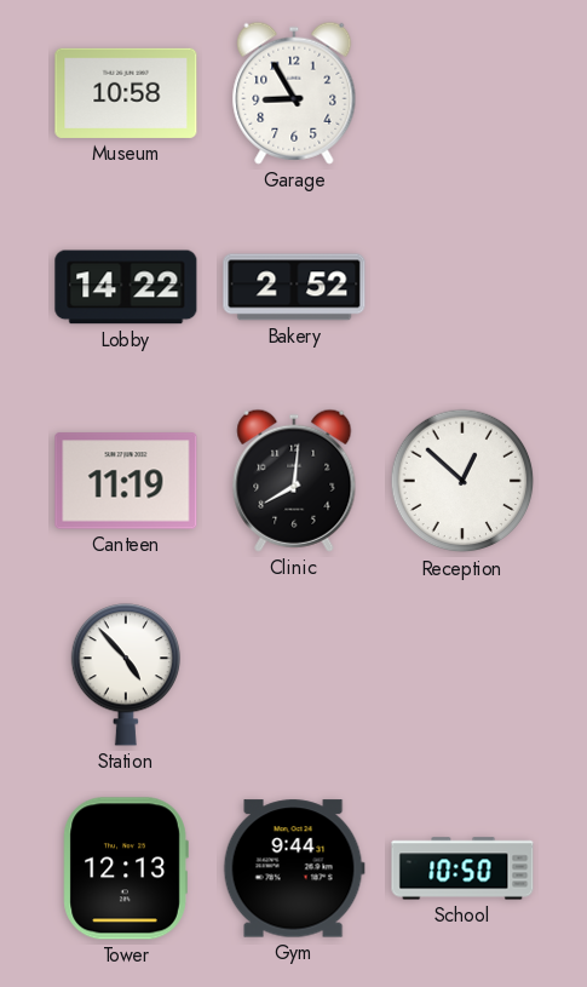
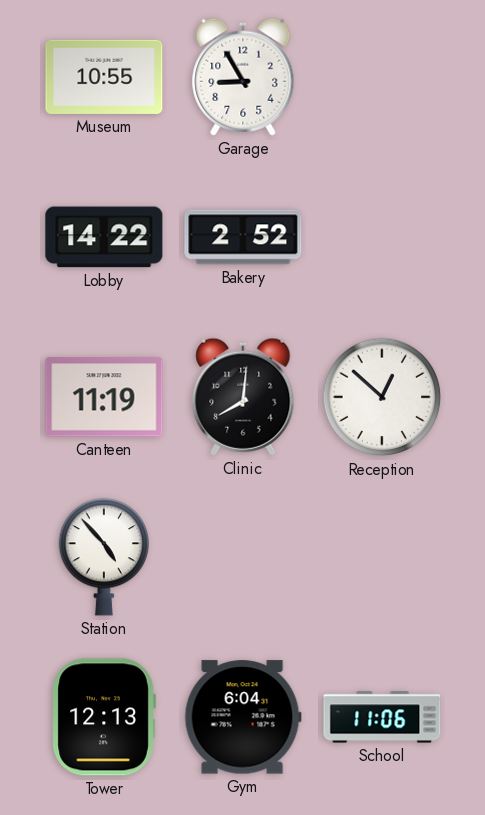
Museum: 10:58 -> 10:55
Gym: 9:44 -> 6:04
School: 10:50 -> 11:06
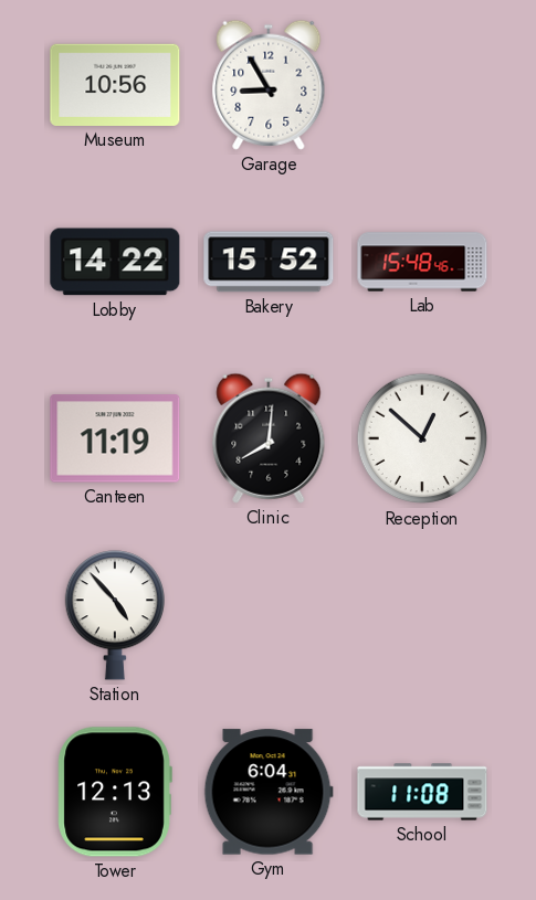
Museum: 10:55 -> 10:56
Bakery: 2:52 -> 15:52
Lab: none -> 15:48
School: 11:06 -> 11:08
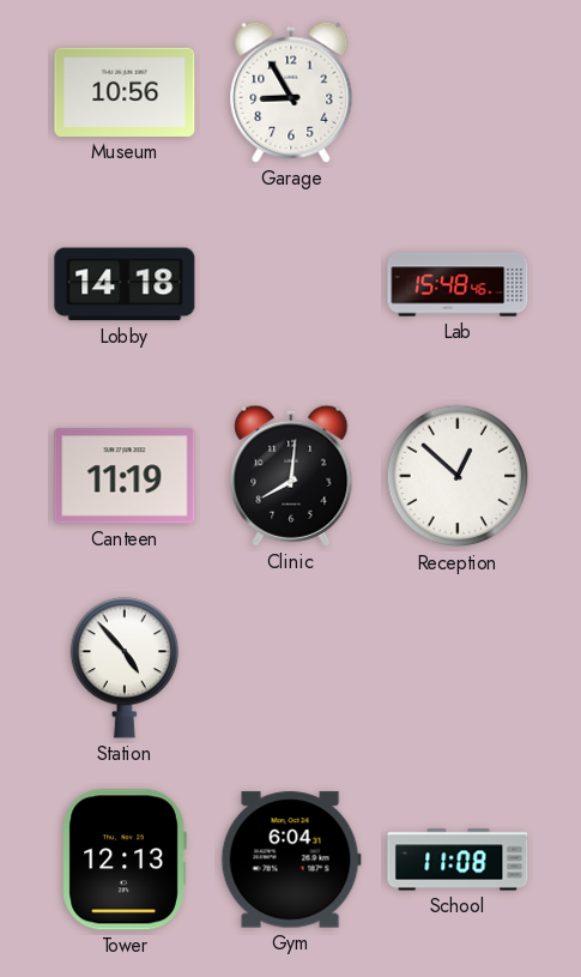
Lobby: 14:22 -> 14:18
Bakery: 15:52 -> none
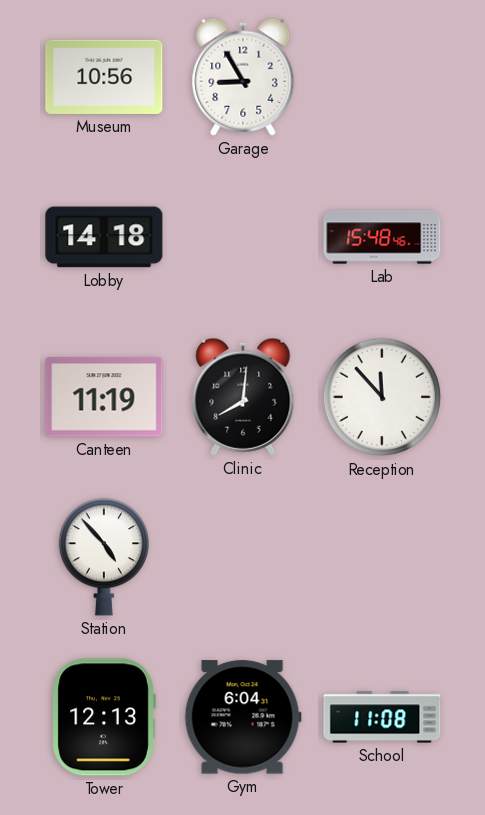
Reception: 12:52 -> 11:53
